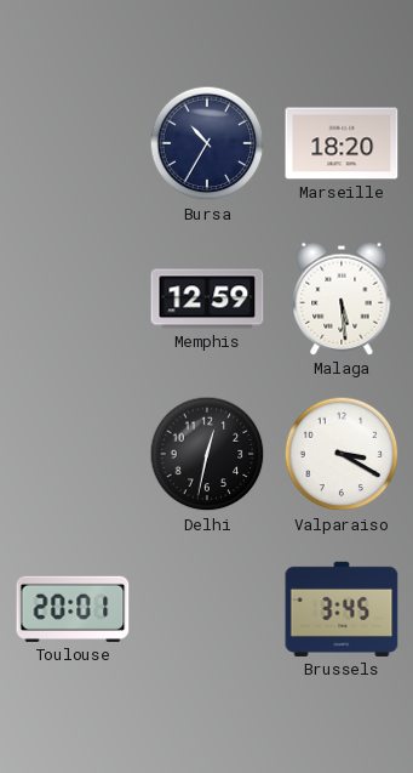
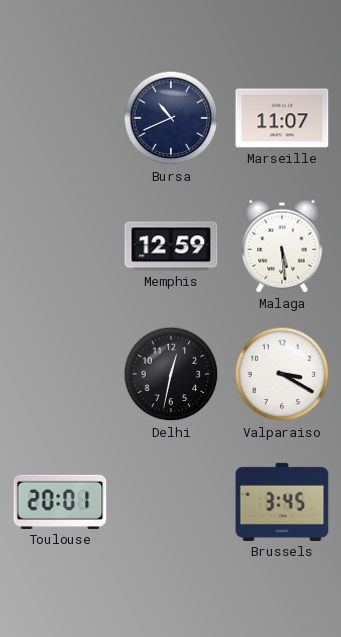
Bursa: 10:35 -> 10:41
Marseille: 18:20 -> 11:07
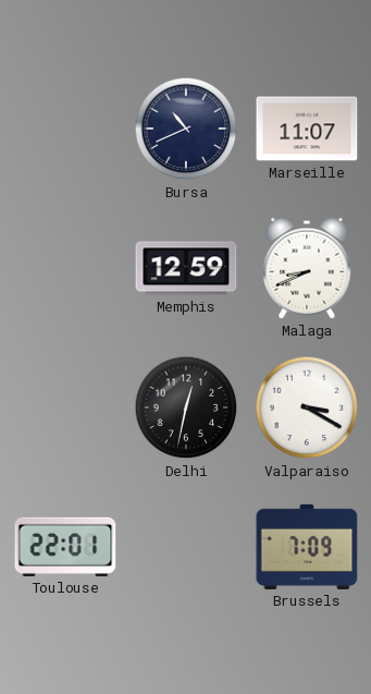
Malaga: 5:29 -> 8:41
Toulouse: 20:01 -> 22:01
Brussels: 3:45 -> 7:09
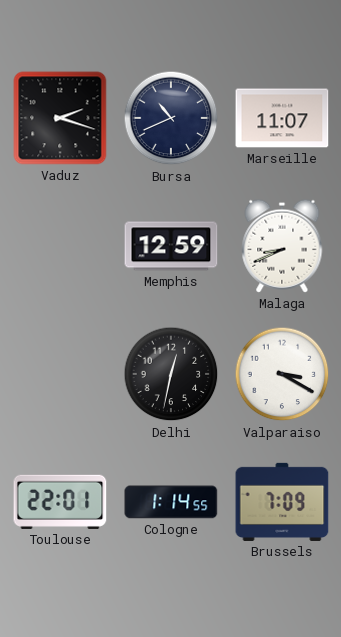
Vaduz: none -> 2:18
Cologne: none -> 1:14
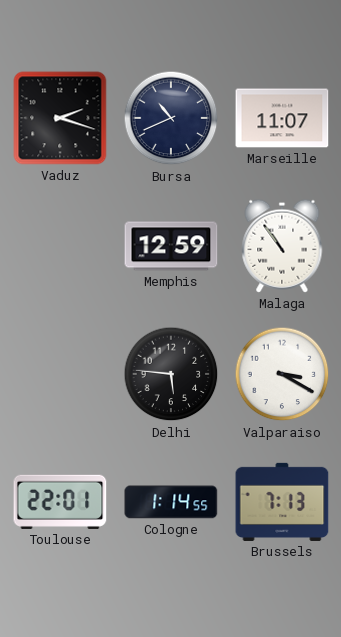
Malaga: 8:41 -> 10:54
Delhi: 12:32 -> 5:46
Brussels: 7:09 -> 7:13
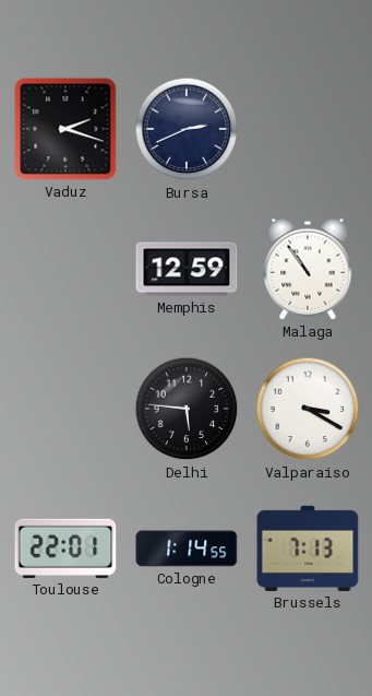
Bursa: 10:41 -> 2:41
Marseille: 11:07 -> none
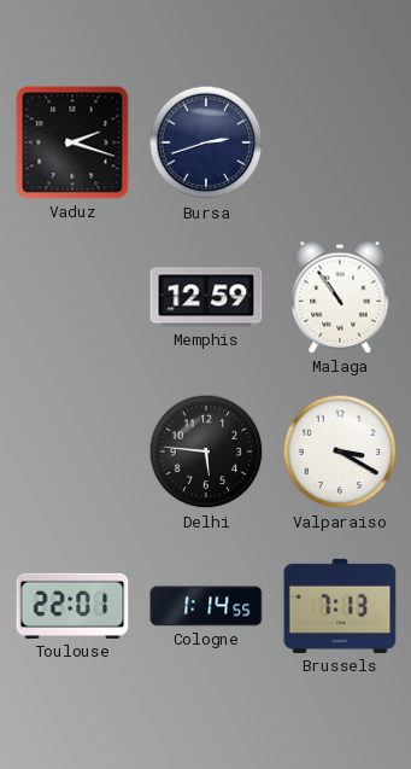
Bursa: 2:41 -> 2:42
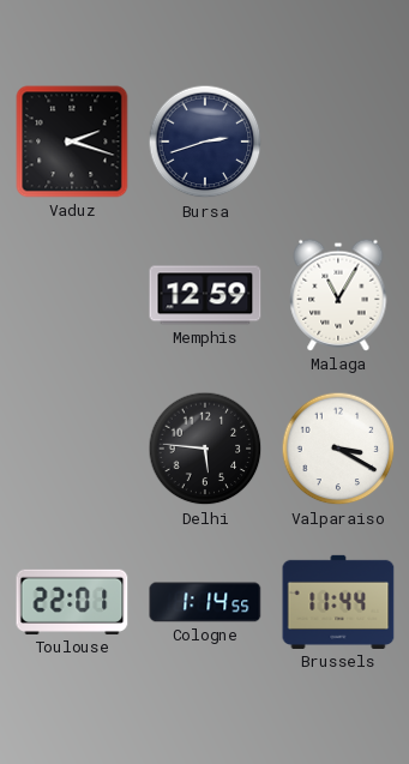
Malaga: 10:54 -> 11:05
Brussels: 7:13 -> 11:44
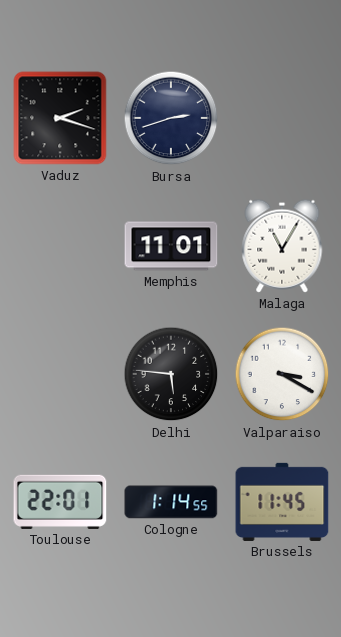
Memphis: 12:59 -> 11:01
Brussels: 11:44 -> 11:45
